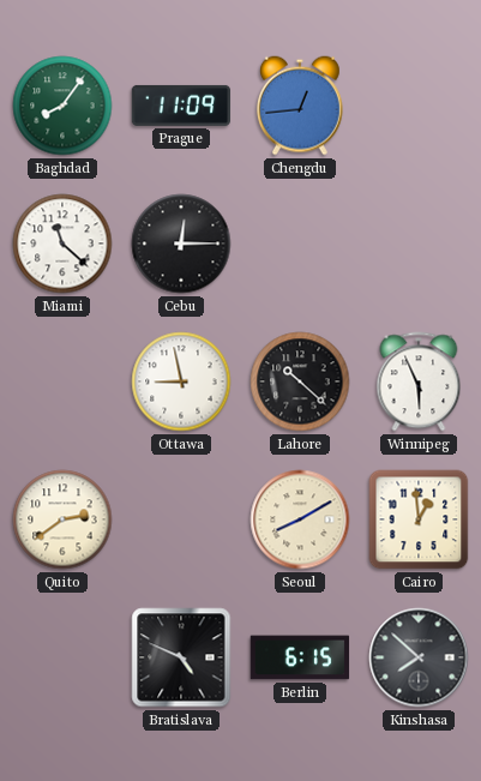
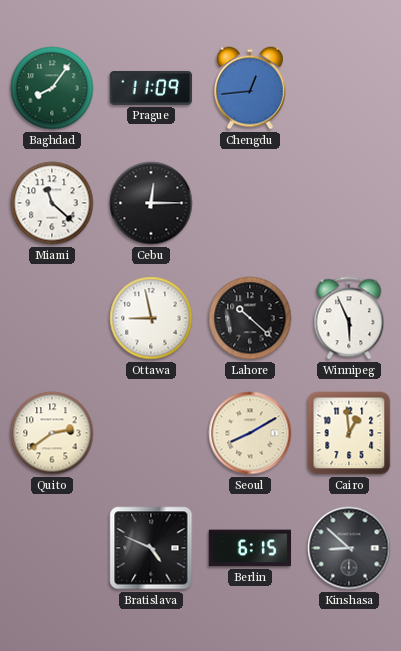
Kinshasa: 7:52 -> 8:52
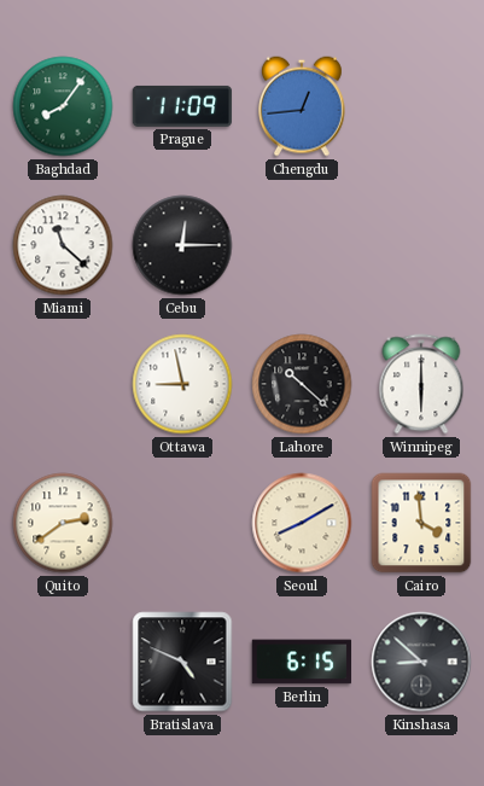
Winnipeg: 5:56 -> 6:00
Cairo: 12:59 -> 3:59
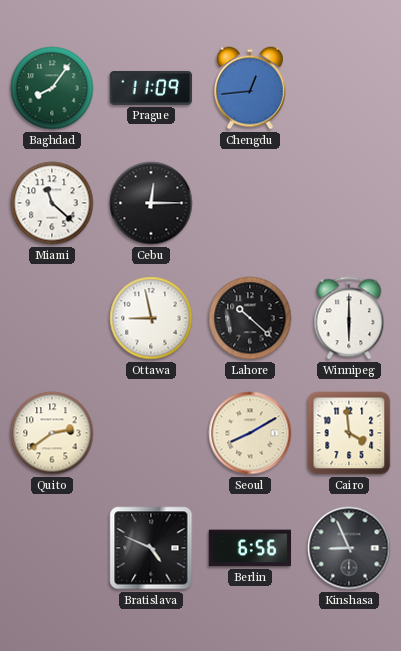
Berlin: 6:15 -> 6:56
Kinshasa: 8:52 -> 8:56
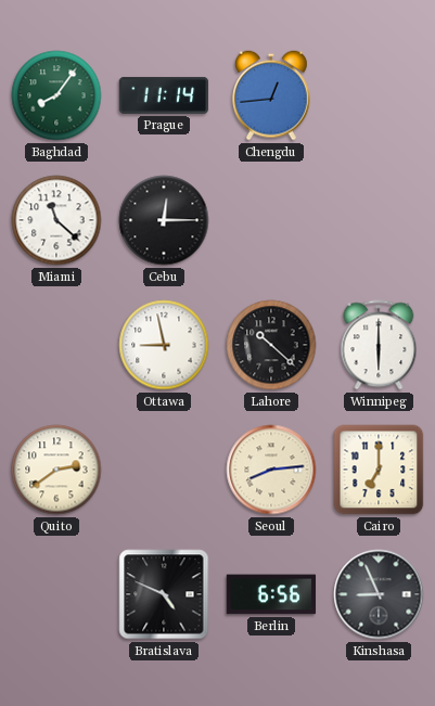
Prague: 11:09 -> 11:14
Seoul: 8:10 -> 8:14
Cairo: 3:59 -> 7:00
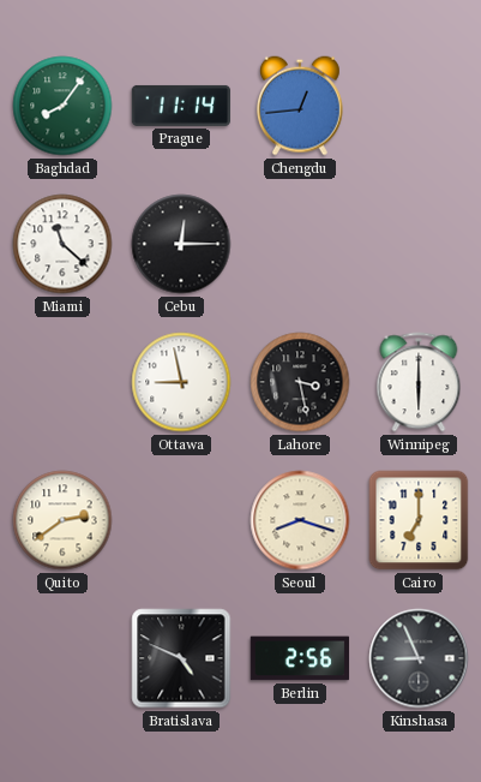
Lahore: 10:22 -> 3:28
Seoul: 8:14 -> 8:18
Berlin: 6:56 -> 2:56
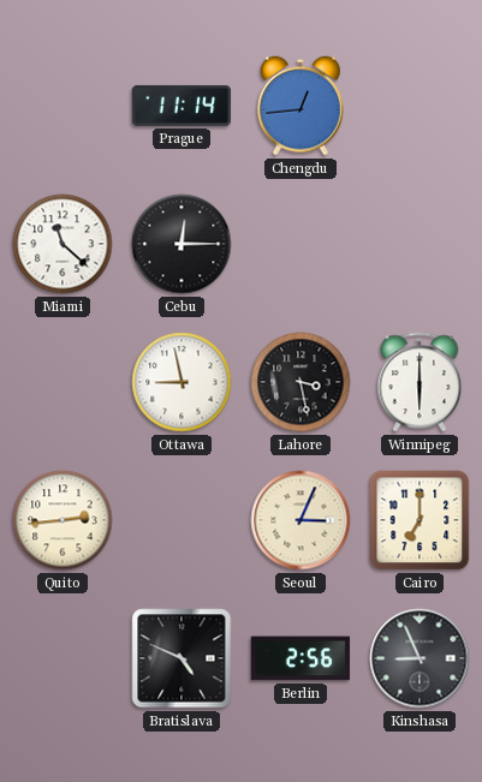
Baghdad: 8:06 -> none
Quito: 2:39 -> 2:44
Seoul: 8:18 -> 3:04
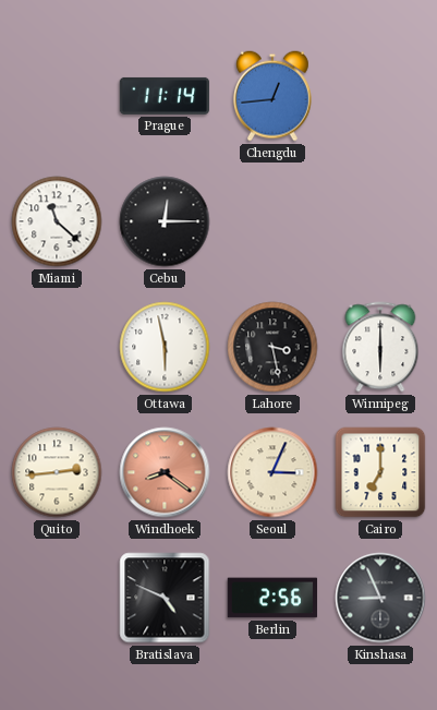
Ottawa: 8:58 -> 5:58
Windhoek: none -> 8:21
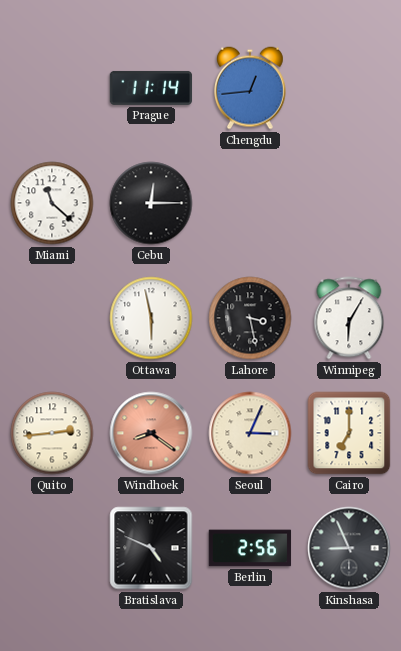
Winnipeg: 6:00 -> 6:05
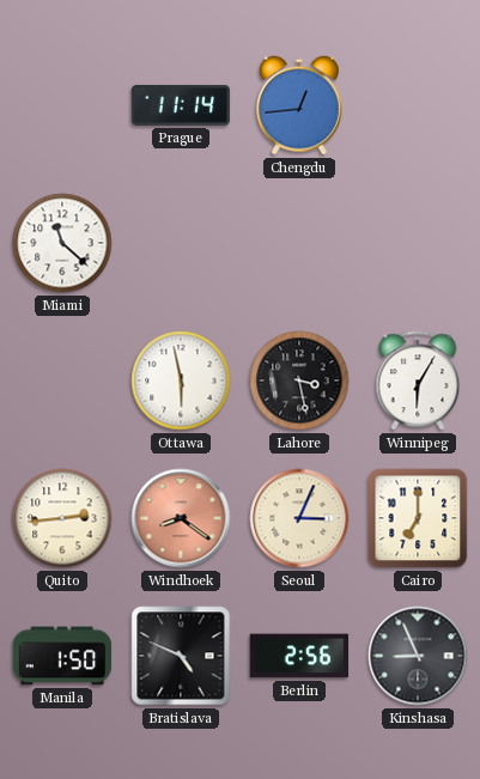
Cebu: 12:15 -> none
Manila: none -> 1:50
